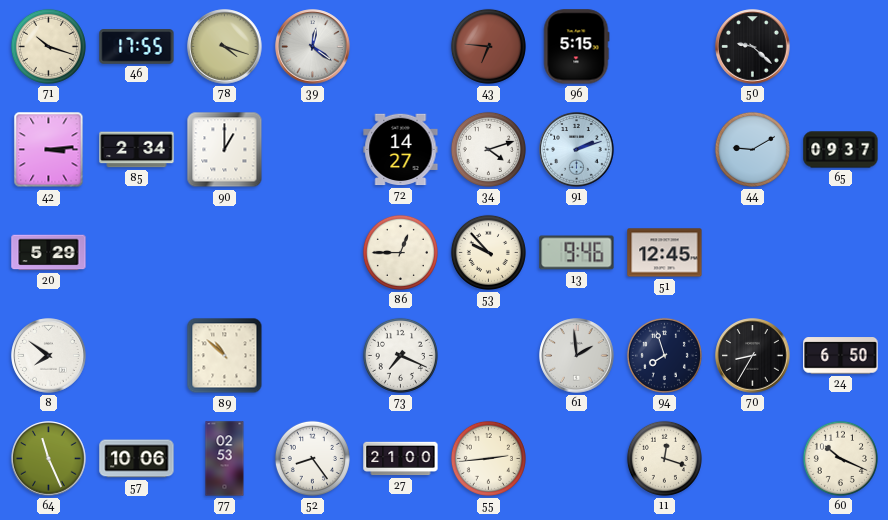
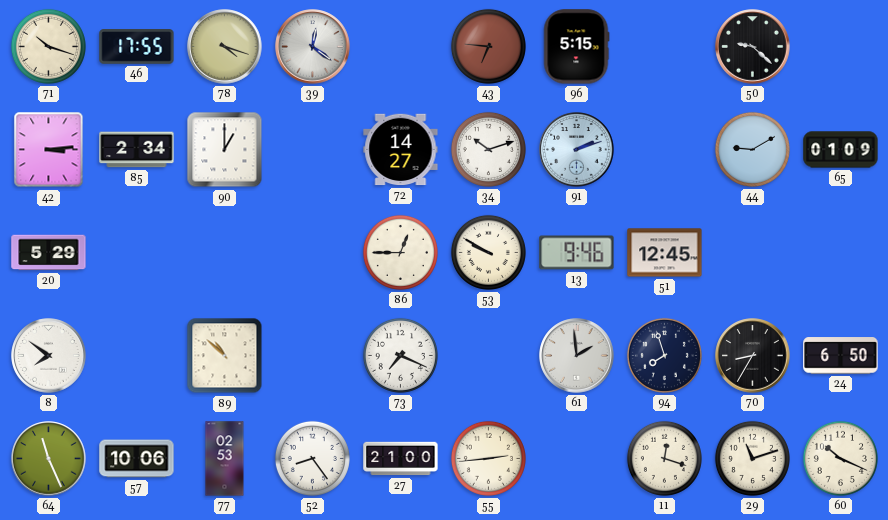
34: 4:12 -> 10:12
65: 09:37 -> 01:09
53: 9:53 -> 9:50
29: none -> 11:12
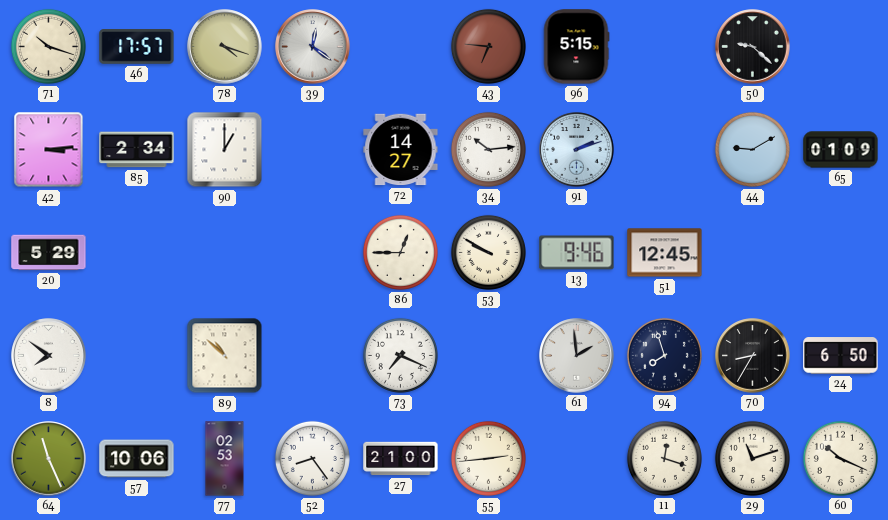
46: 17:55 -> 17:57
34: 10:12 -> 10:14
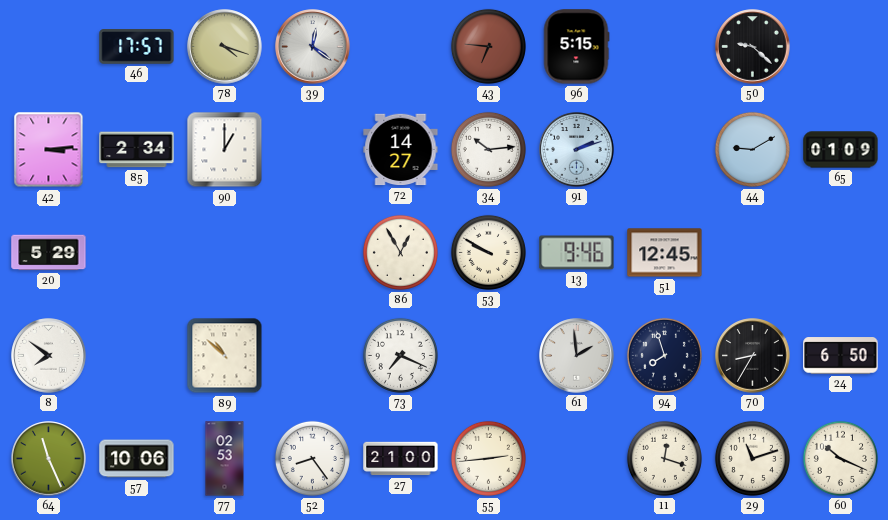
71: 10:18 -> none
86: 12:45 -> 12:55
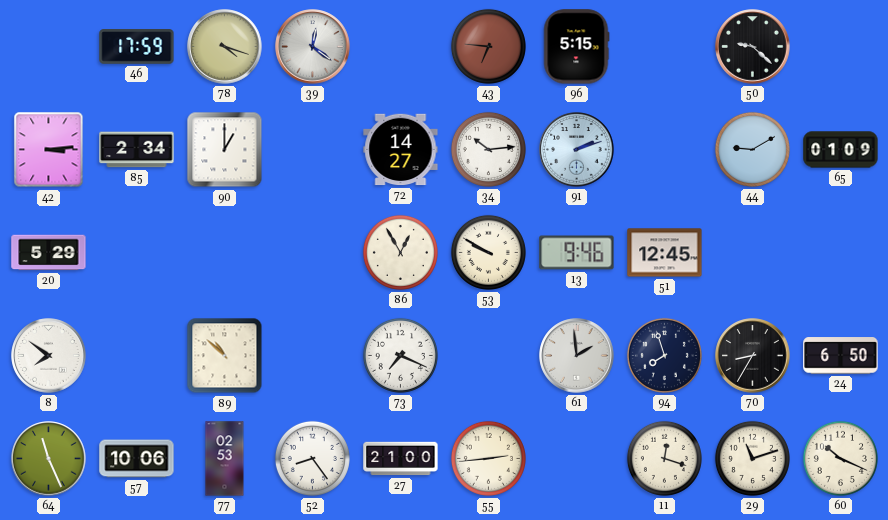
46: 17:57 -> 17:59
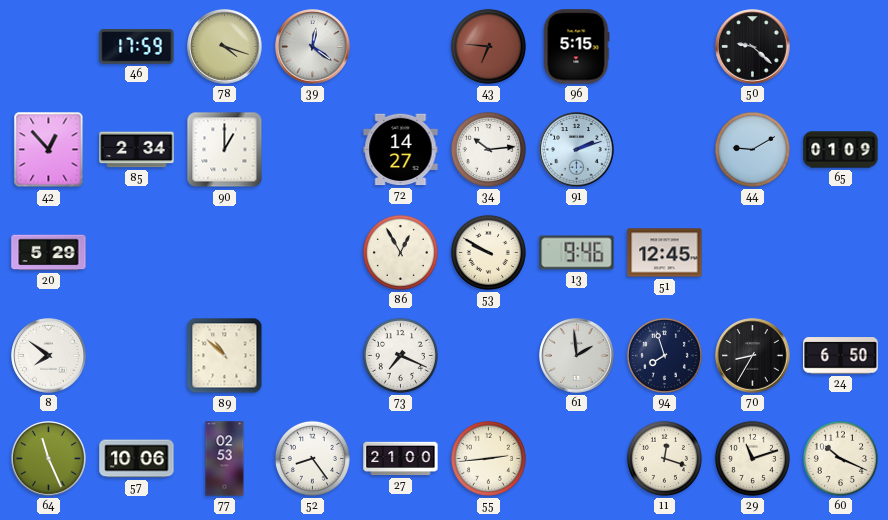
42: 3:14 -> 12:53
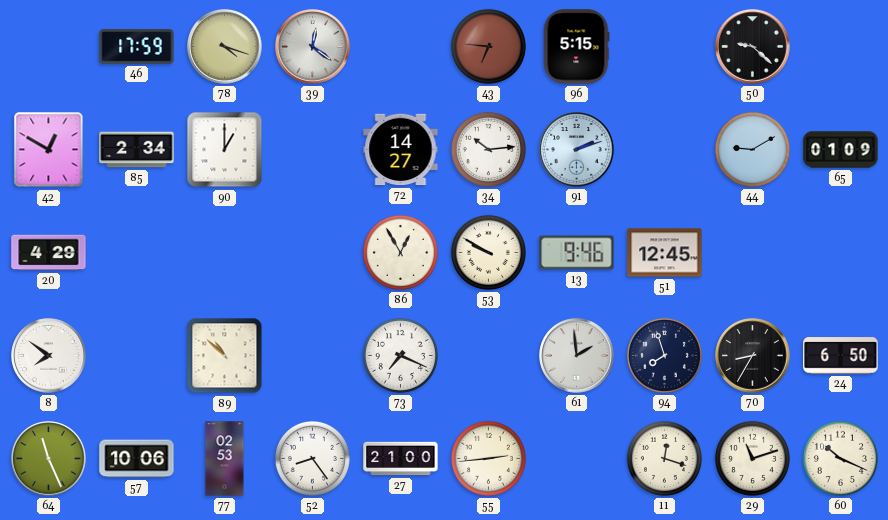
42: 12:53 -> 12:50
20: 5:29 -> 4:29
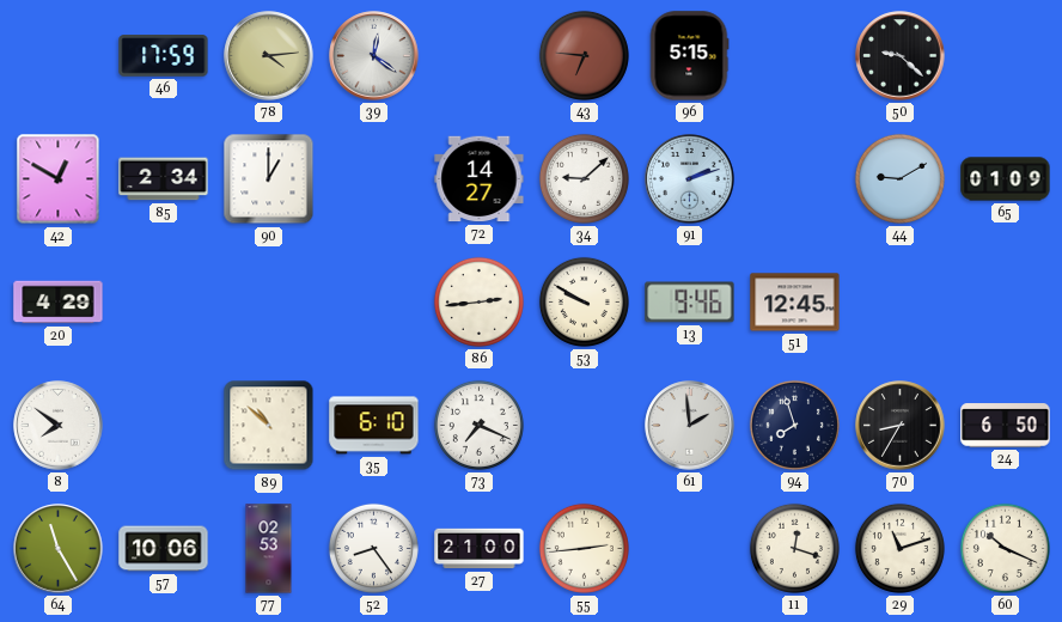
78: 4:18 -> 4:14
34: 10:14 -> 9:08
86: 12:55 -> 2:44
35: none -> 6:10
64: 11:26 -> 11:25
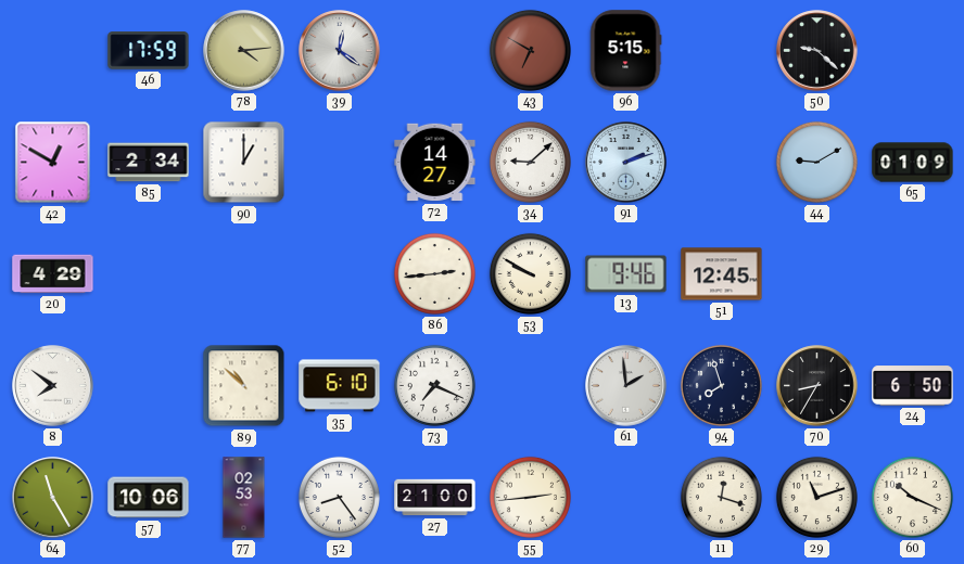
43: 6:46 -> 6:50
